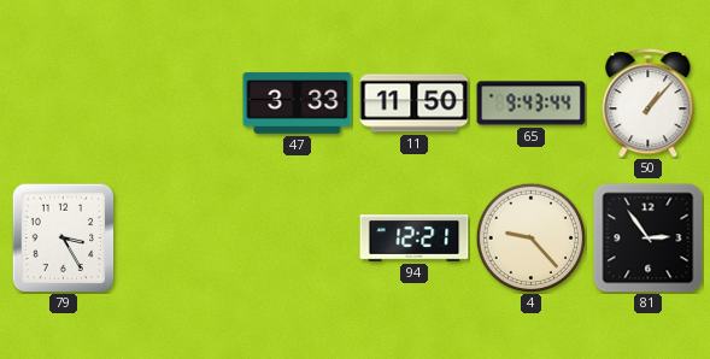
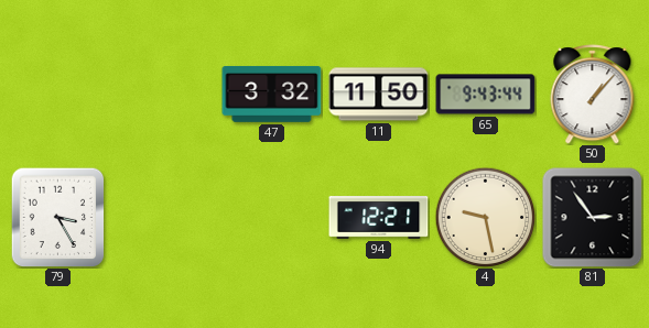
47: 3:33 -> 3:32
4: 9:23 -> 9:28
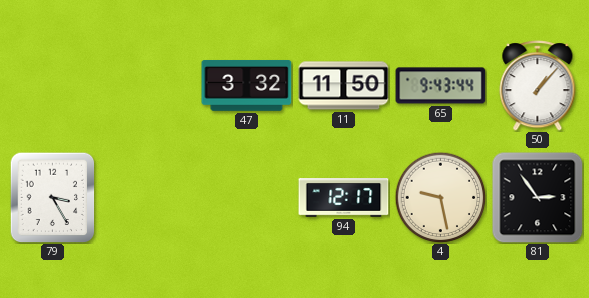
94: 12:21 -> 12:17
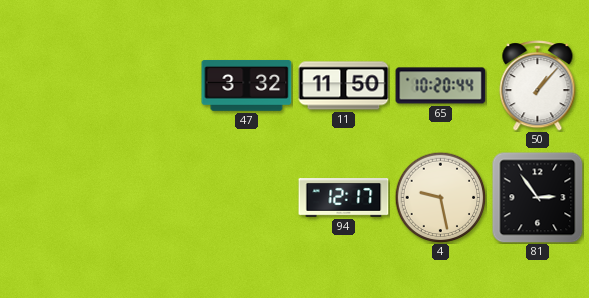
65: 9:43 -> 10:20
79: 3:25 -> none
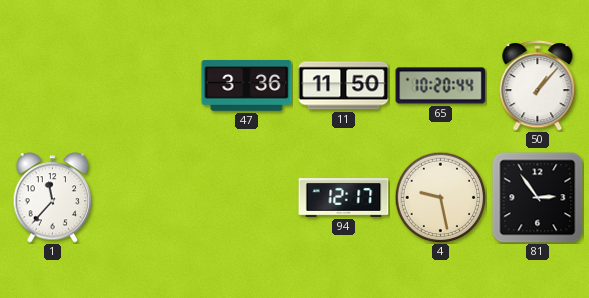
47: 3:32 -> 3:36
1: none -> 11:37
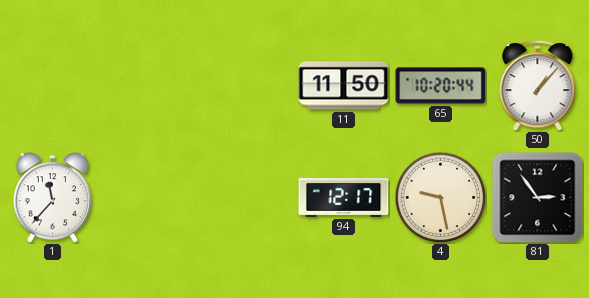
47: 3:36 -> none
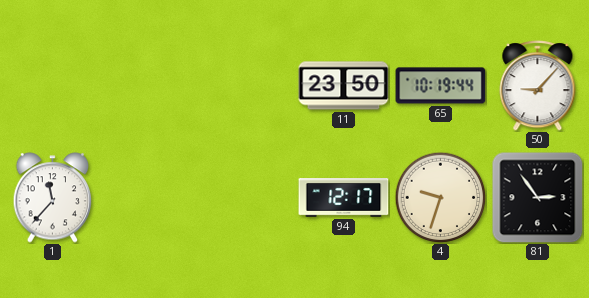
11: 11:50 -> 23:50
65: 10:20 -> 10:19
50: 1:07 -> 9:07
4: 9:28 -> 9:33
